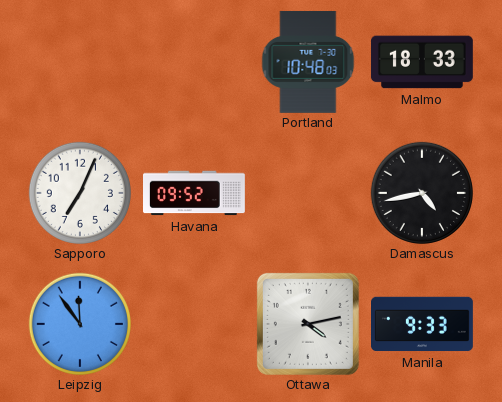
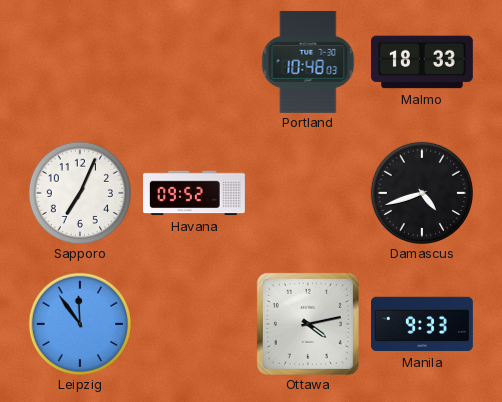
Damascus: 4:43 -> 4:42
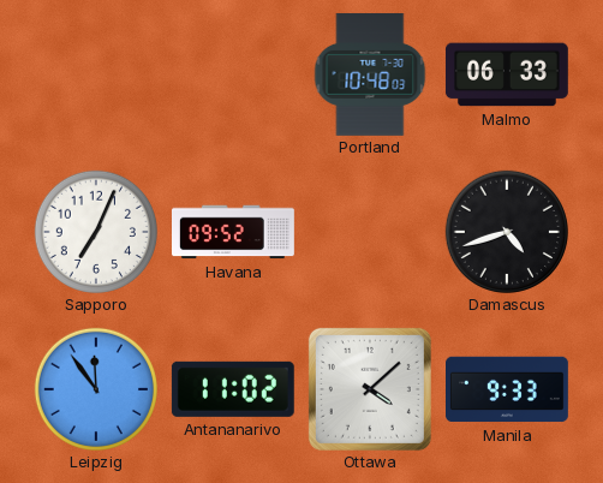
Malmo: 18:33 -> 06:33
Antananarivo: none -> 11:02
Ottawa: 4:13 -> 4:08
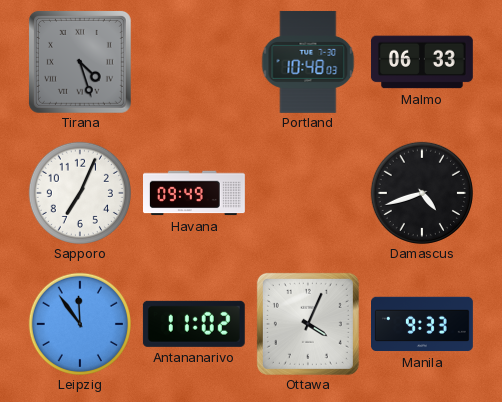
Tirana: none -> 4:27
Havana: 09:52 -> 09:49
Ottawa: 4:08 -> 4:04
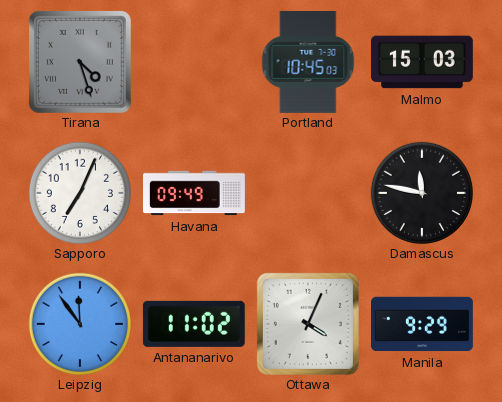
Portland: 10:48 -> 10:45
Malmo: 06:33 -> 15:03
Damascus: 4:42 -> 11:47
Manila: 9:33 -> 9:29
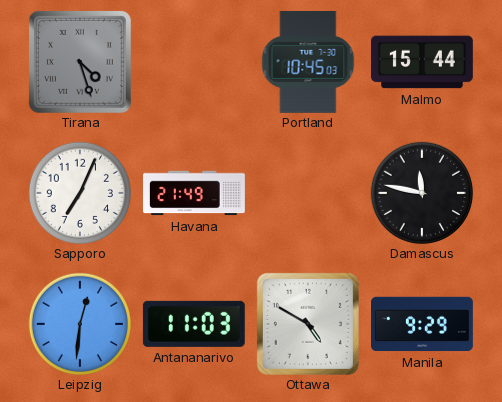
Malmo: 15:03 -> 15:44
Havana: 09:49 -> 21:49
Leipzig: 11:54 -> 12:31
Antananarivo: 11:02 -> 11:03
Ottawa: 4:04 -> 4:50
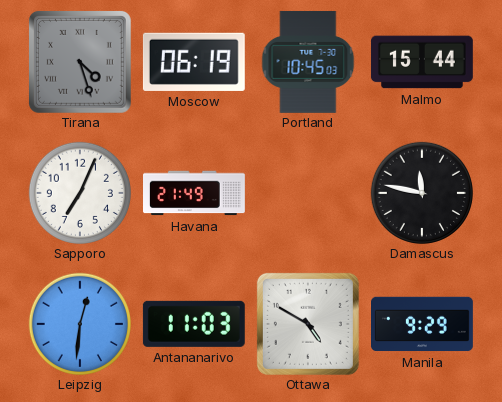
Moscow: none -> 06:19
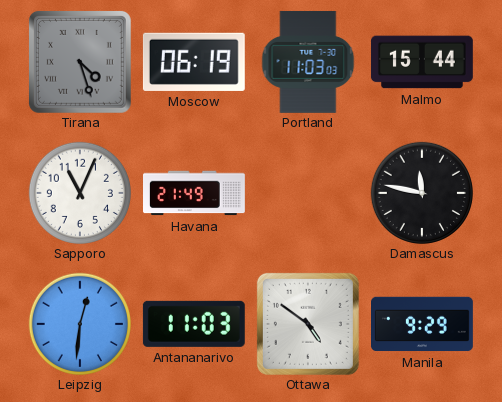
Portland: 10:45 -> 11:03
Sapporo: 7:04 -> 11:04
Ottawa: 4:50 -> 4:51
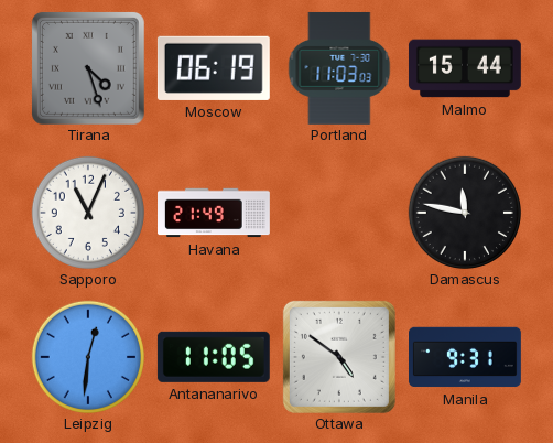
Antananarivo: 11:03 -> 11:05
Manila: 9:29 -> 9:31
